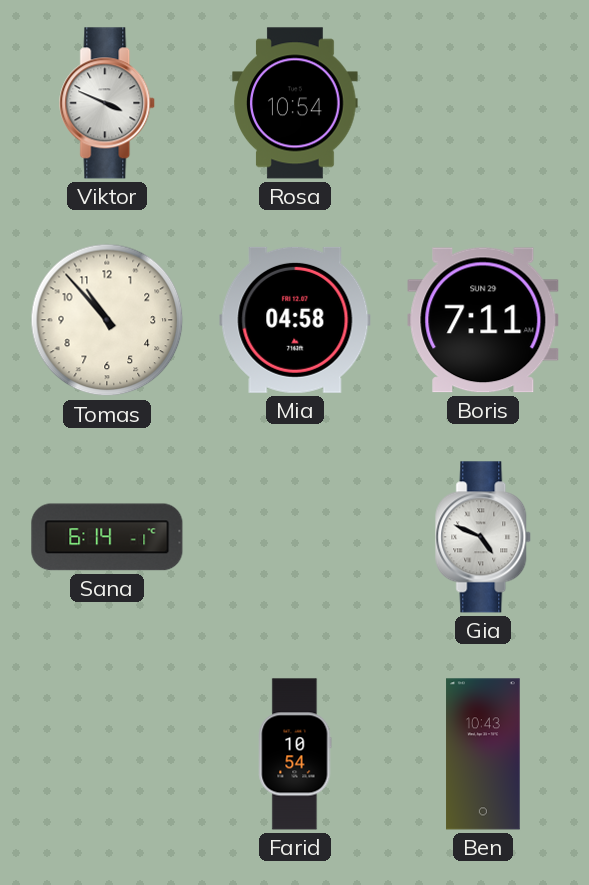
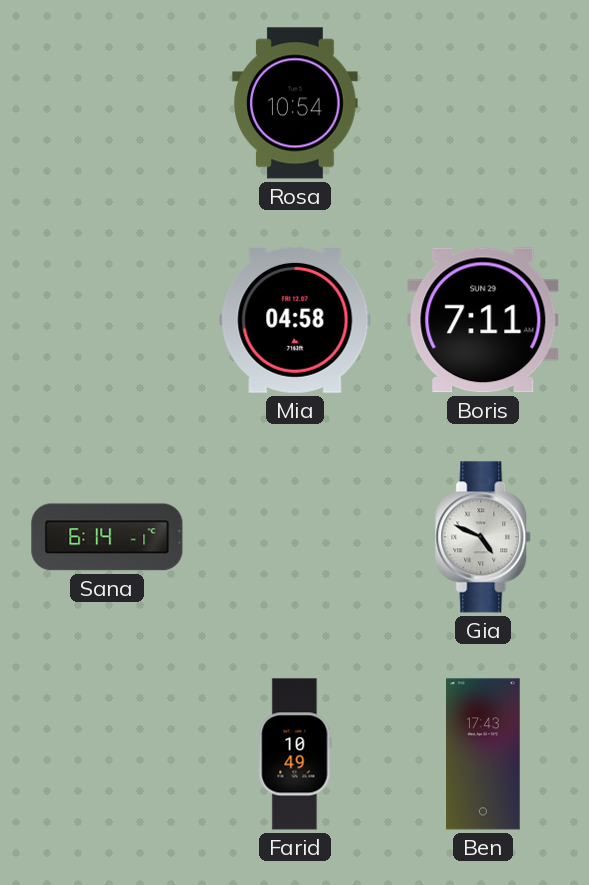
Viktor: 3:49 -> none
Tomas: 10:53 -> none
Farid: 10:54 -> 10:49
Ben: 10:43 -> 17:43
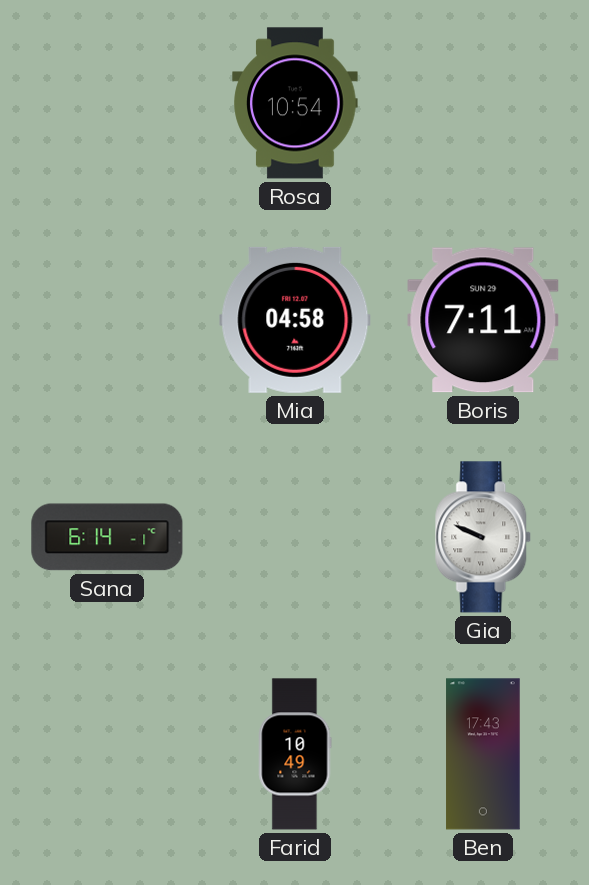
Gia: 4:49 -> 9:49
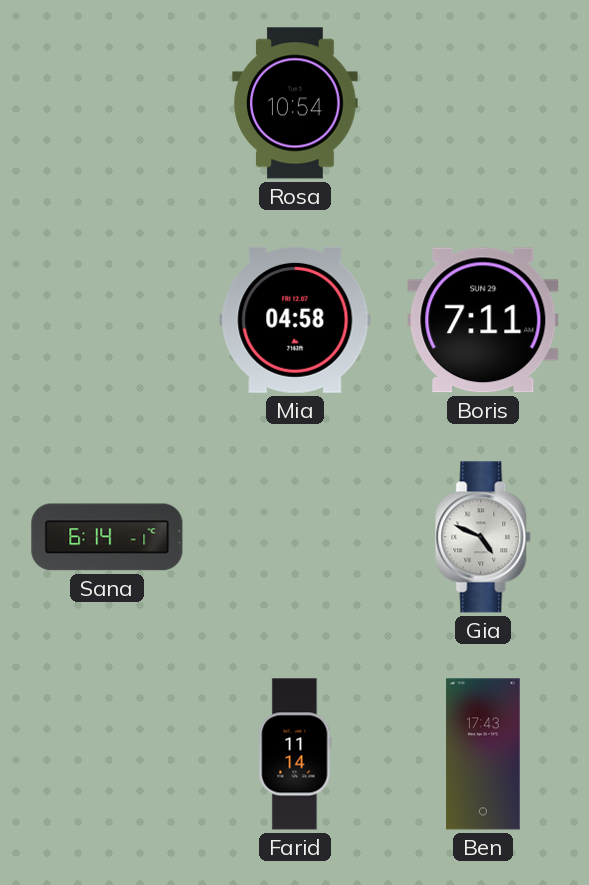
Gia: 9:49 -> 4:49
Farid: 10:49 -> 11:14
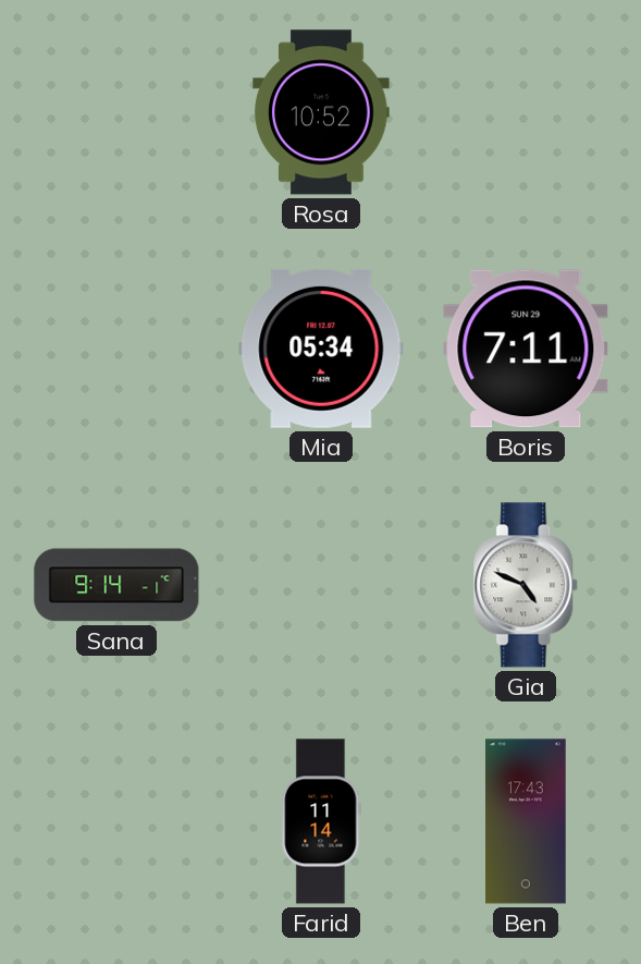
Rosa: 10:54 -> 10:52
Mia: 04:58 -> 05:34
Sana: 6:14 -> 9:14
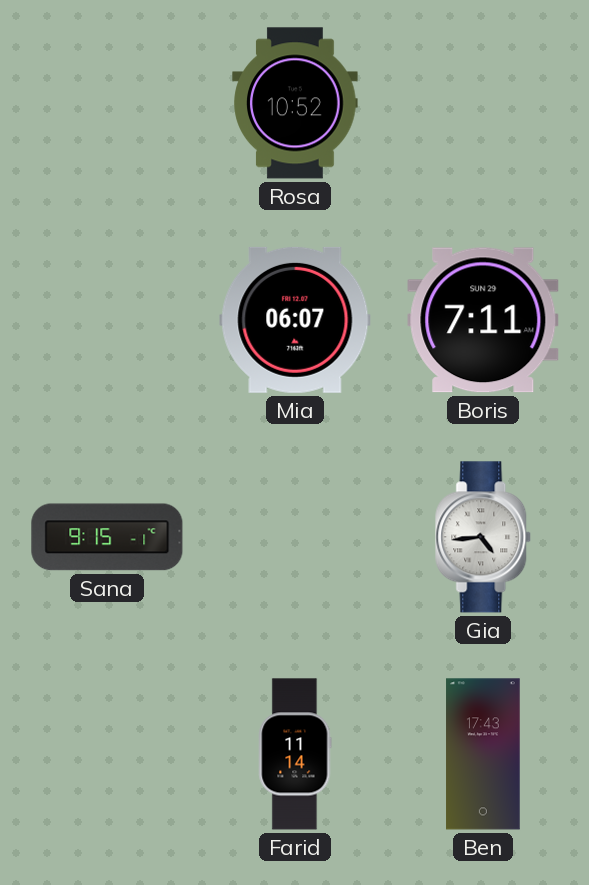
Mia: 05:34 -> 06:07
Sana: 9:14 -> 9:15
Gia: 4:49 -> 4:44
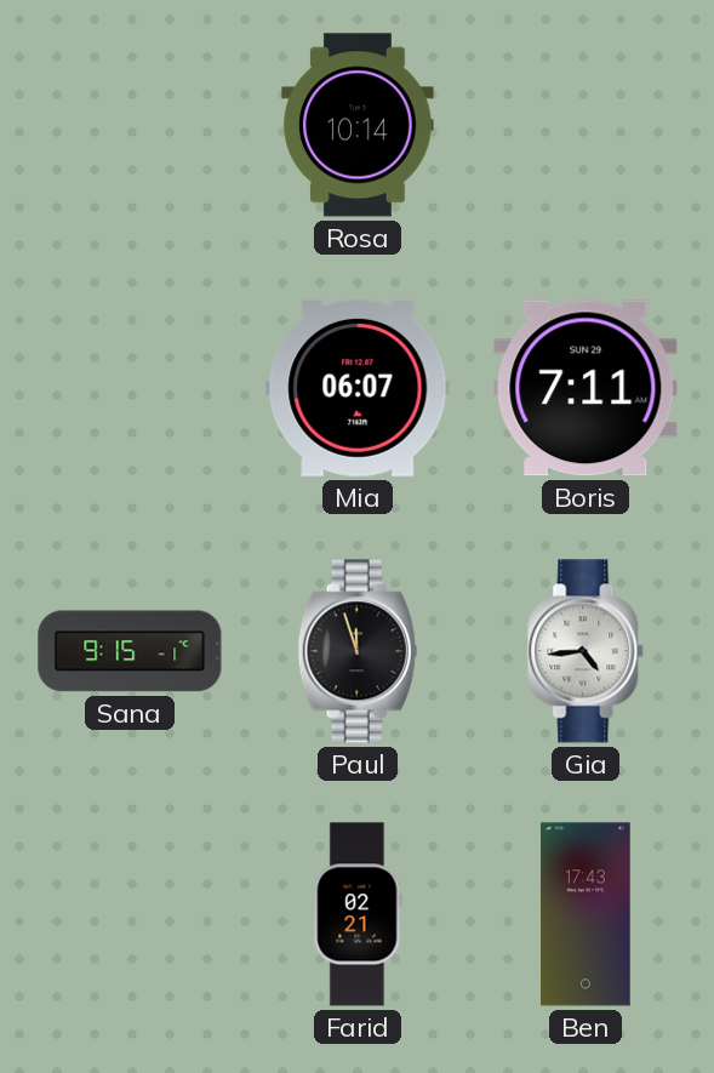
Rosa: 10:52 -> 10:14
Paul: none -> 11:57
Farid: 11:14 -> 02:21
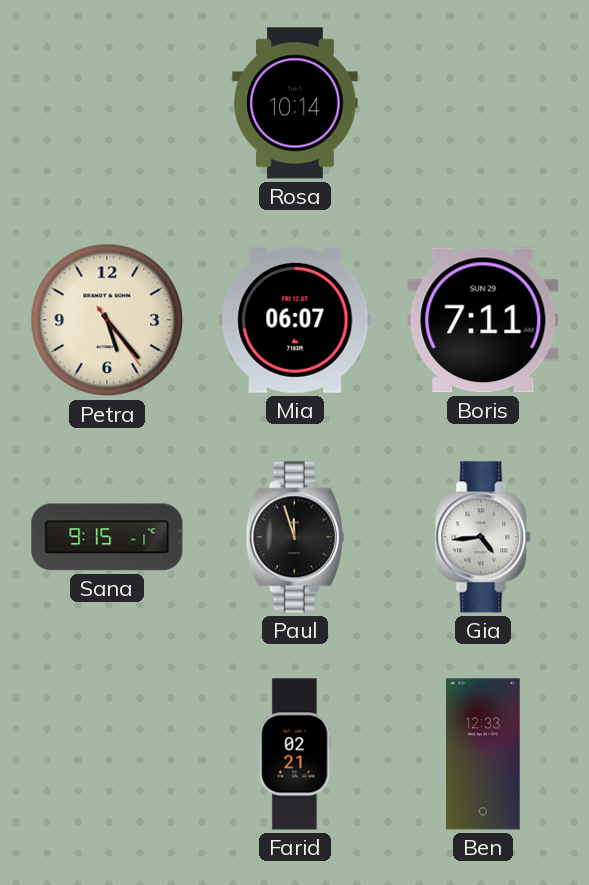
Petra: none -> 5:23
Ben: 17:43 -> 12:33
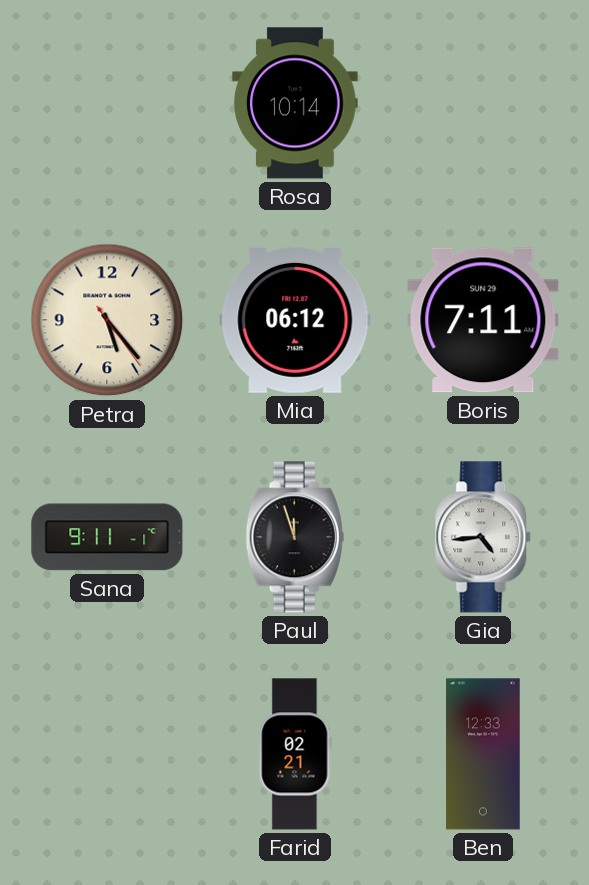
Mia: 06:07 -> 06:12
Sana: 9:15 -> 9:11
